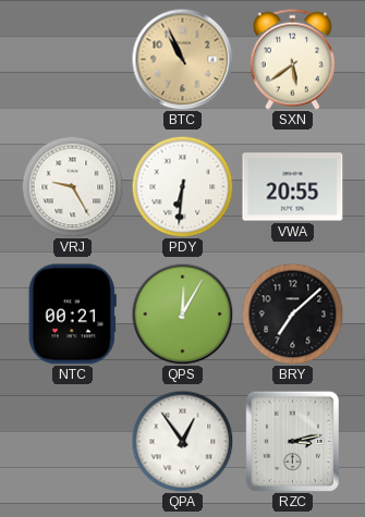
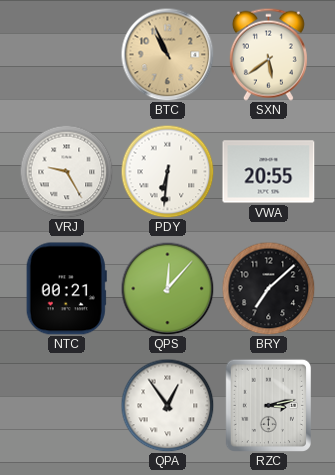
QPS: 12:05 -> 12:07
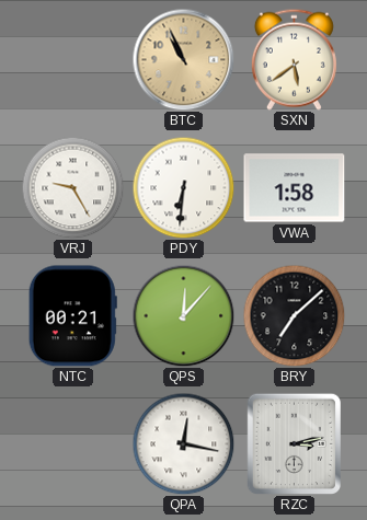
VWA: 20:55 -> 1:58
QPA: 12:54 -> 12:17
